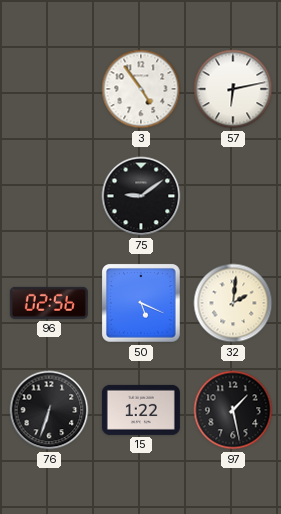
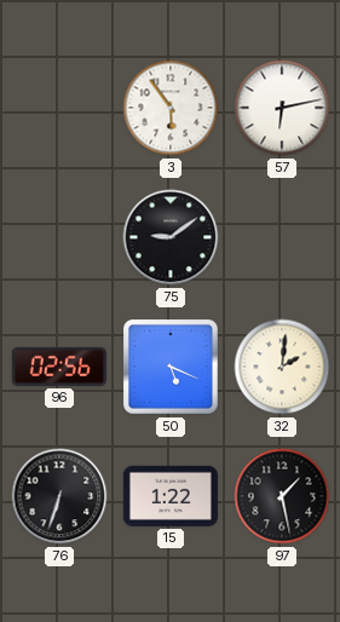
3: 4:54 -> 5:54
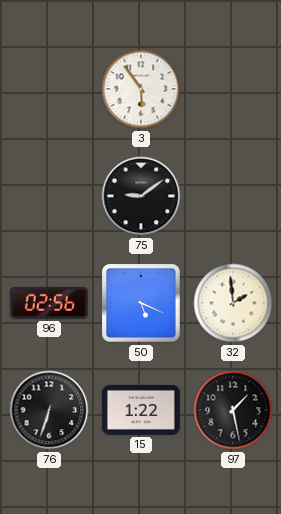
57: 6:13 -> none
32: 2:01 -> 1:59
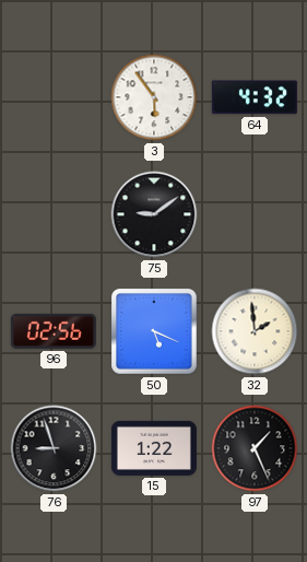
64: none -> 4:32
76: 6:33 -> 8:57
97: 1:28 -> 1:26
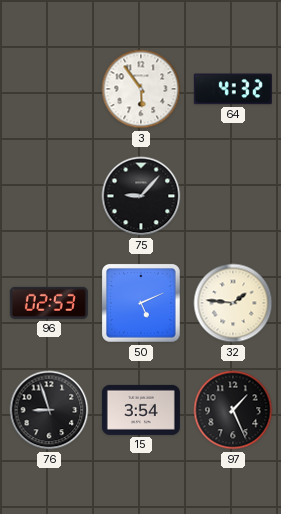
75: 9:09 -> 9:07
96: 02:56 -> 02:53
50: 5:19 -> 5:11
32: 1:59 -> 1:46
15: 1:22 -> 3:54
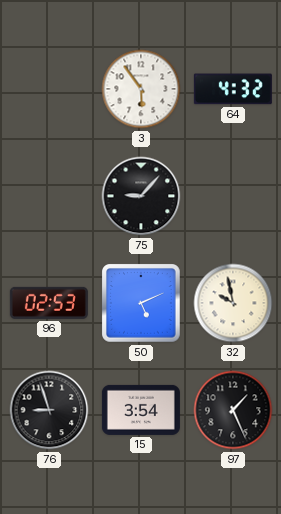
32: 1:46 -> 9:58
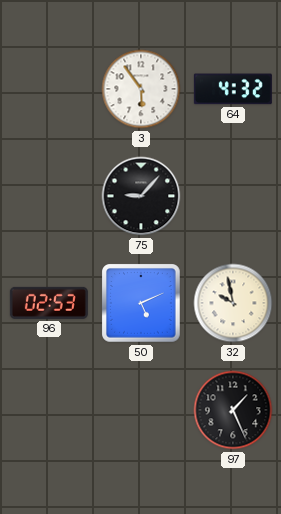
76: 8:57 -> none
15: 3:54 -> none
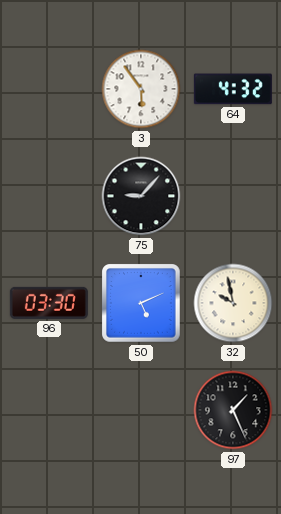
96: 02:53 -> 03:30
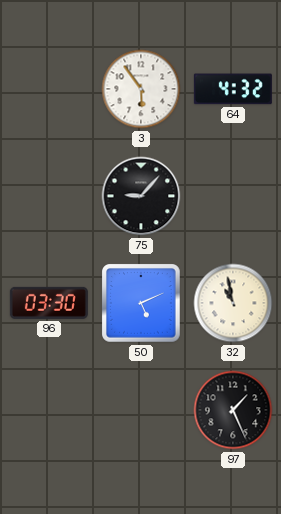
32: 9:58 -> 10:58
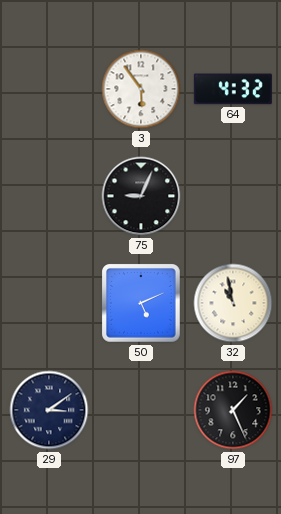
75: 9:07 -> 9:04
96: 03:30 -> none
29: none -> 3:09
